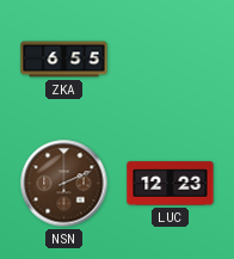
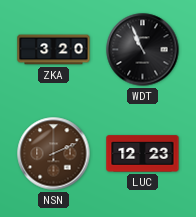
ZKA: 6:55 -> 3:20
WDT: none -> 10:56
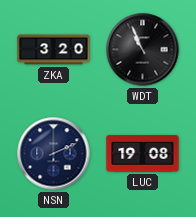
NSN dial: brown -> navy
LUC: 12:23 -> 19:08
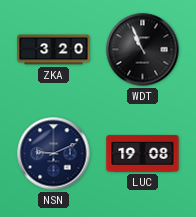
NSN: 2:11 -> 9:11
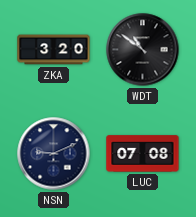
WDT: 10:56 -> 10:51
LUC: 19:08 -> 07:08
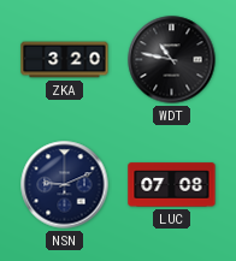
WDT: 10:51 -> 10:47
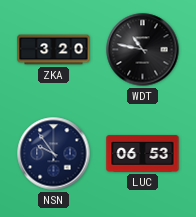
NSN: 9:11 -> 9:54
LUC: 07:08 -> 06:53
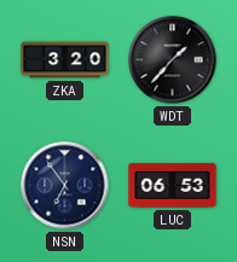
WDT: 10:47 -> 1:37
NSN: 9:54 -> 6:54
